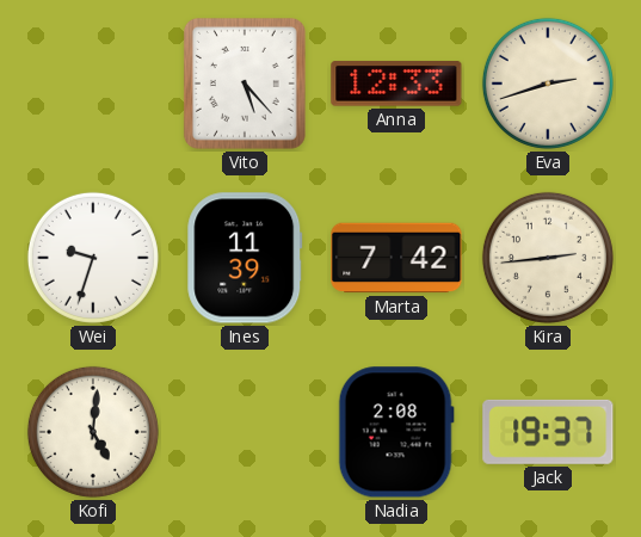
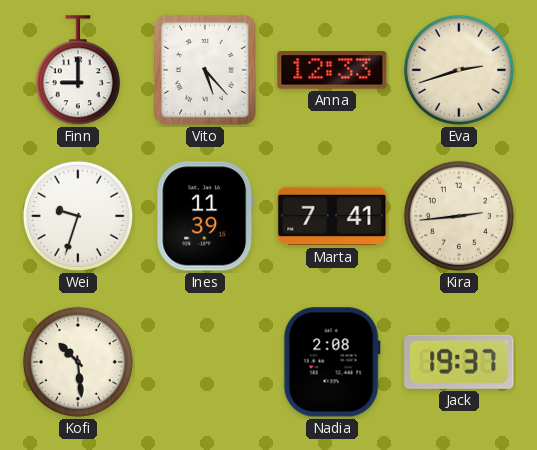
Finn: none -> 9:00
Marta: 7:42 -> 7:41
Kofi: 5:01 -> 10:29
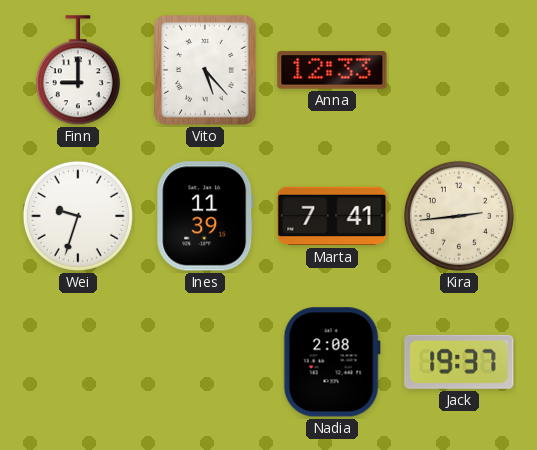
Eva: 2:42 -> none
Kofi: 10:29 -> none
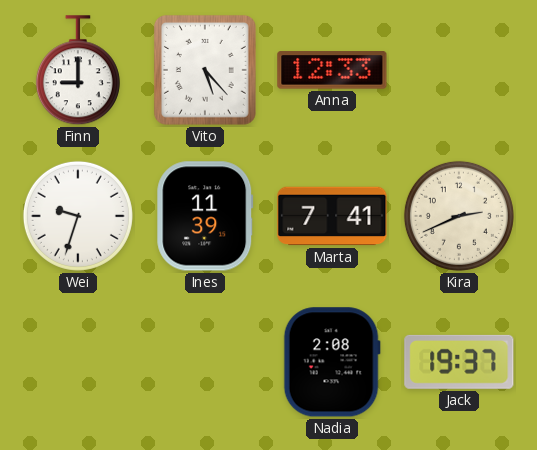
Kira: 2:44 -> 2:41
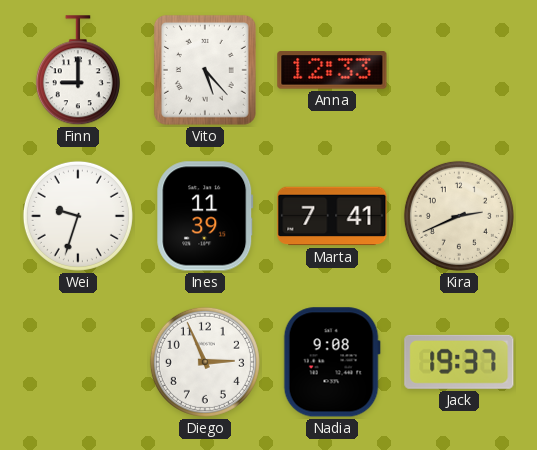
Diego: none -> 2:56
Nadia: 2:08 -> 9:08
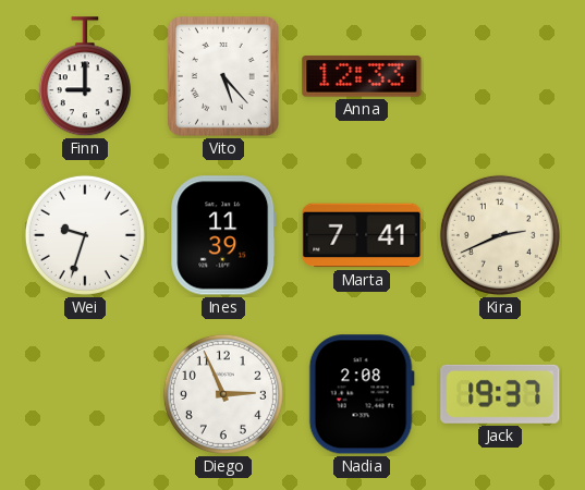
Nadia: 9:08 -> 2:08
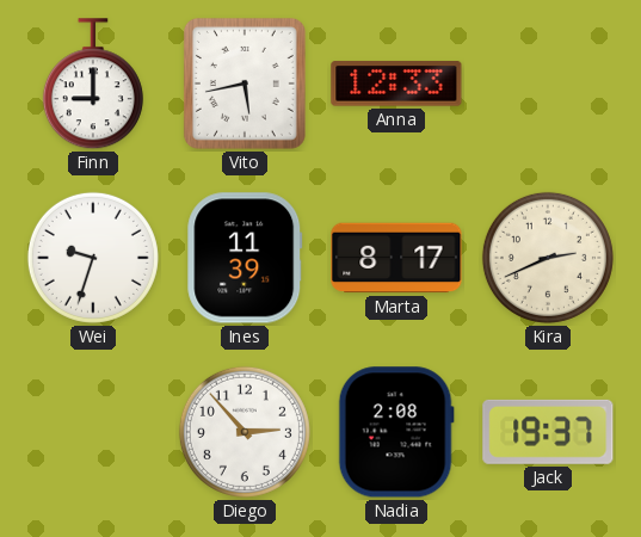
Vito: 5:23 -> 5:43
Marta: 7:41 -> 8:17
Diego: 2:56 -> 2:53
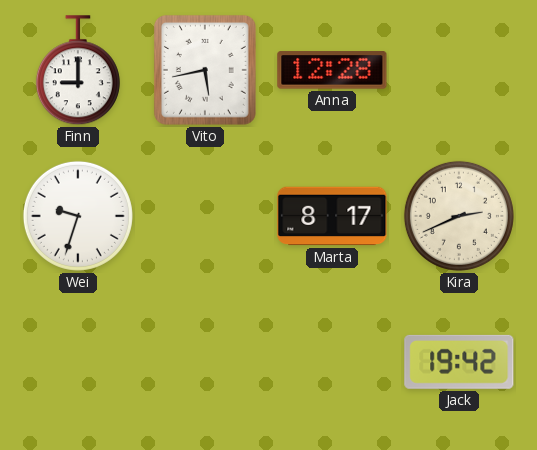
Anna: 12:33 -> 12:28
Ines: 11:39 -> none
Diego: 2:53 -> none
Nadia: 2:08 -> none
Jack: 19:37 -> 19:42
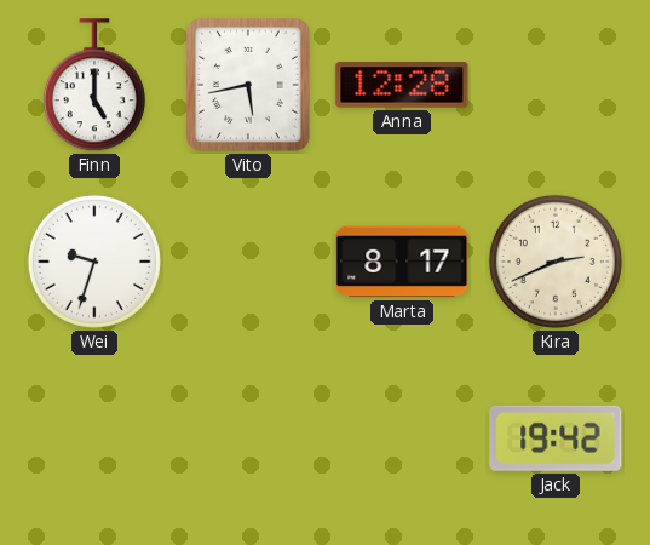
Finn: 9:00 -> 5:00
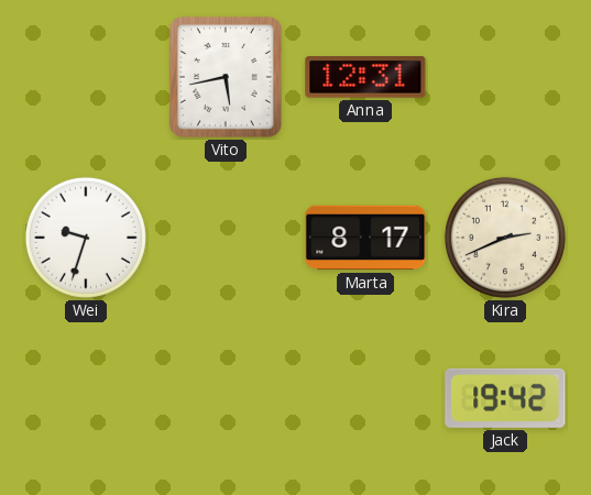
Finn: 5:00 -> none
Anna: 12:28 -> 12:31
